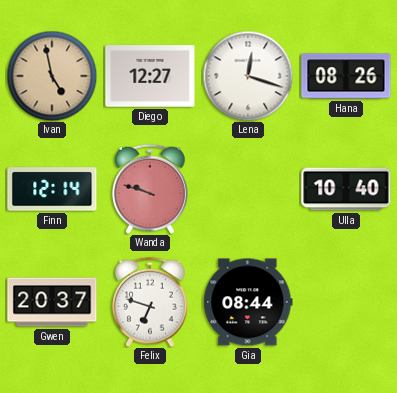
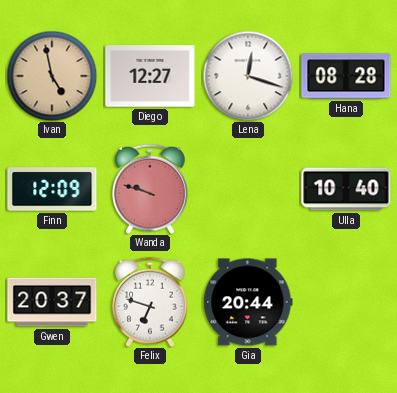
Hana: 08:26 -> 08:28
Finn: 12:14 -> 12:09
Gia: 08:44 -> 20:44
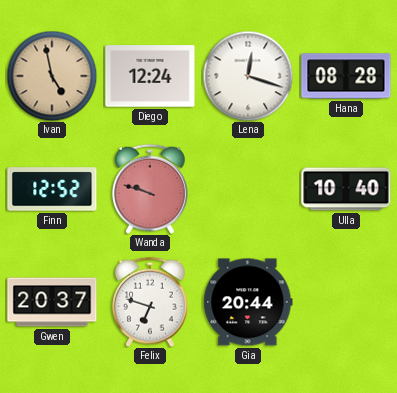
Diego: 12:27 -> 12:24
Finn: 12:09 -> 12:52
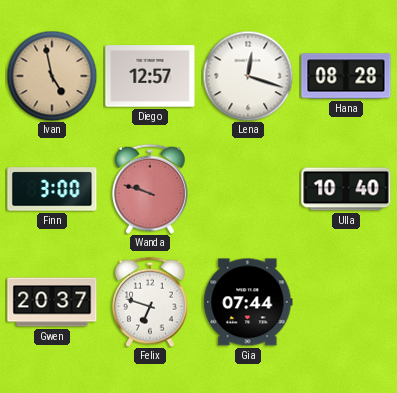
Diego: 12:24 -> 12:57
Finn: 12:52 -> 3:00
Gia: 20:44 -> 07:44
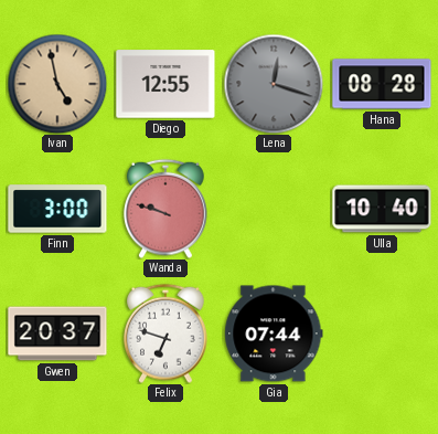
Diego: 12:57 -> 12:55
Lena dial: white -> grey
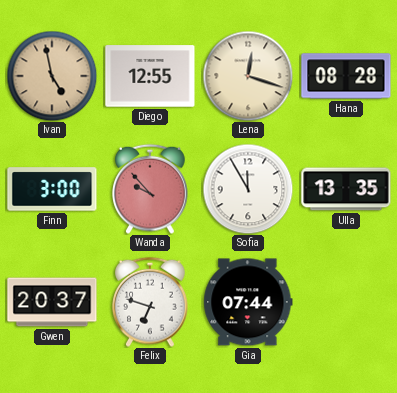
Lena dial: grey -> cream
Wanda: 9:48 -> 9:53
Sofia: none -> 11:55
Ulla: 10:40 -> 13:35
